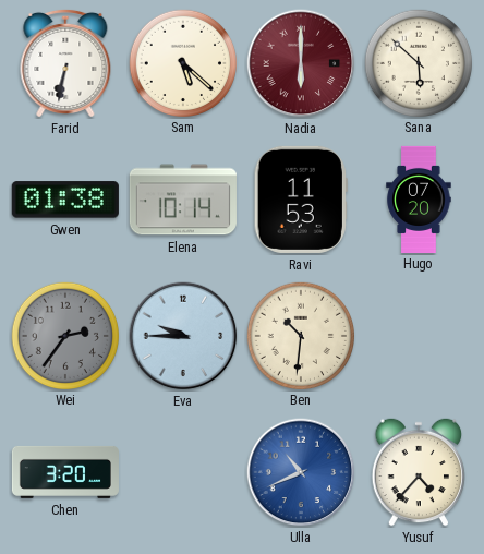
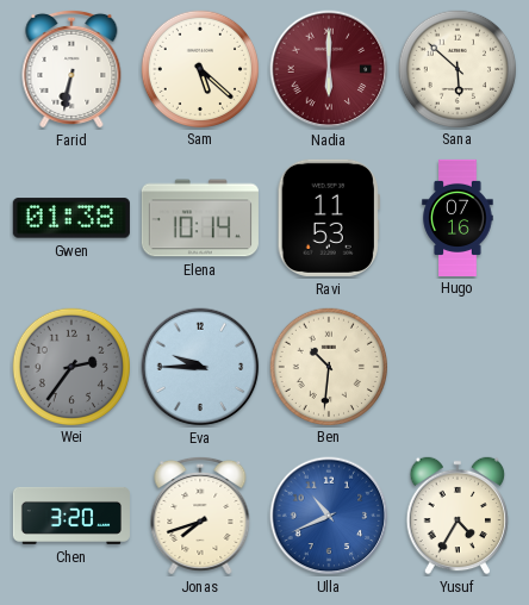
Hugo: 07:20 -> 07:16
Jonas: none -> 7:42
Yusuf: 4:37 -> 4:35
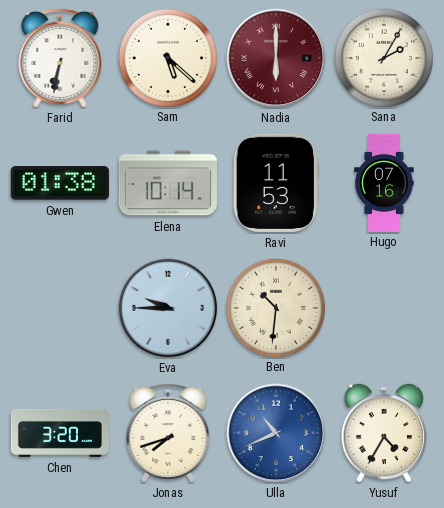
Sana: 5:52 -> 2:05
Wei: 2:36 -> none
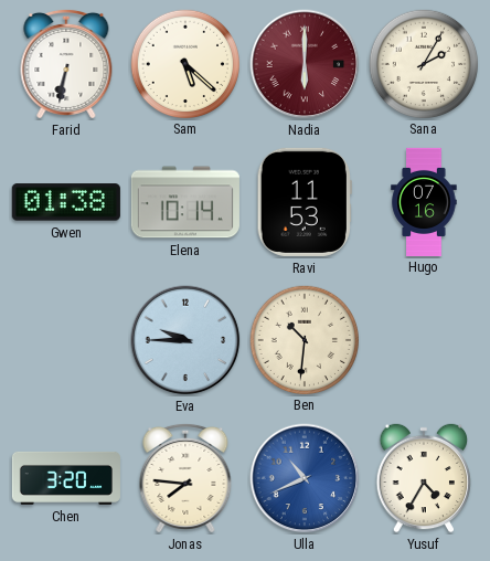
Jonas: 7:42 -> 7:46
